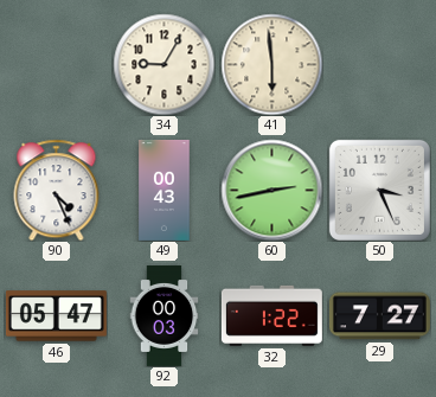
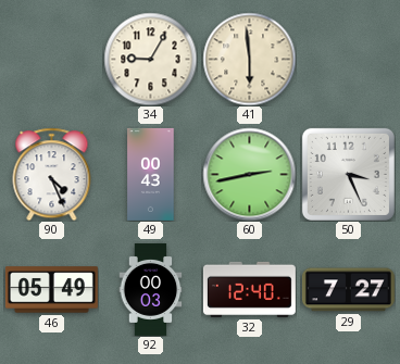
46: 05:47 -> 05:49
32: 1:22 -> 12:40
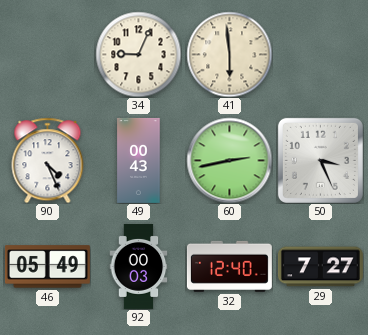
34: 9:05 -> 9:04
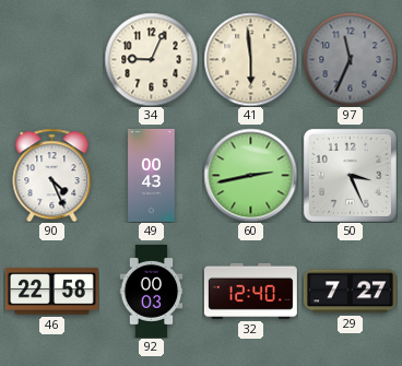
97: none -> 11:34
46: 05:49 -> 22:58
